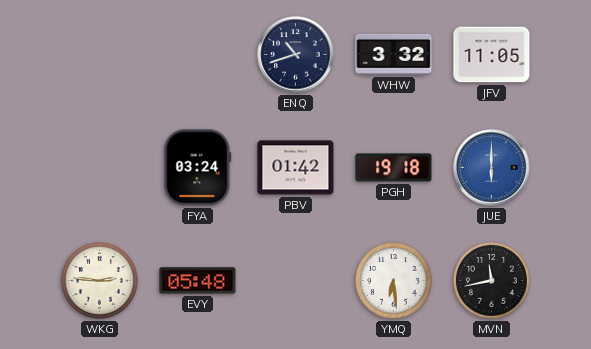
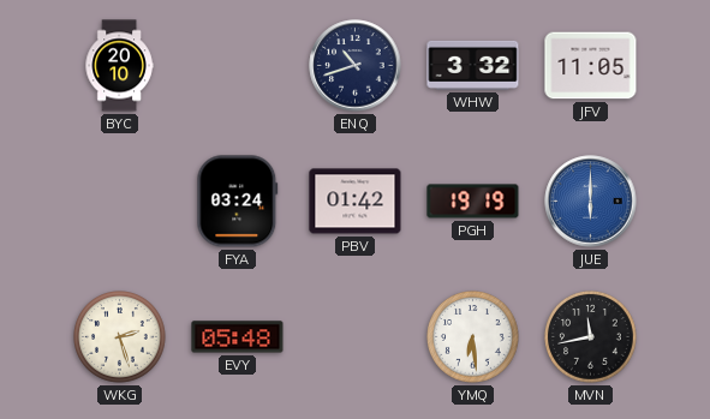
BYC: none -> 20:10
PGH: 19:18 -> 19:19
WKG: 2:46 -> 2:27
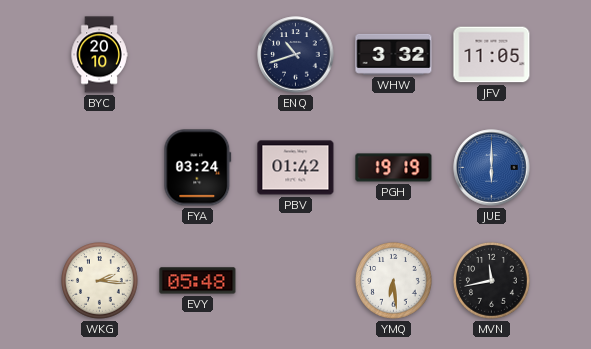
WKG: 2:27 -> 2:16
